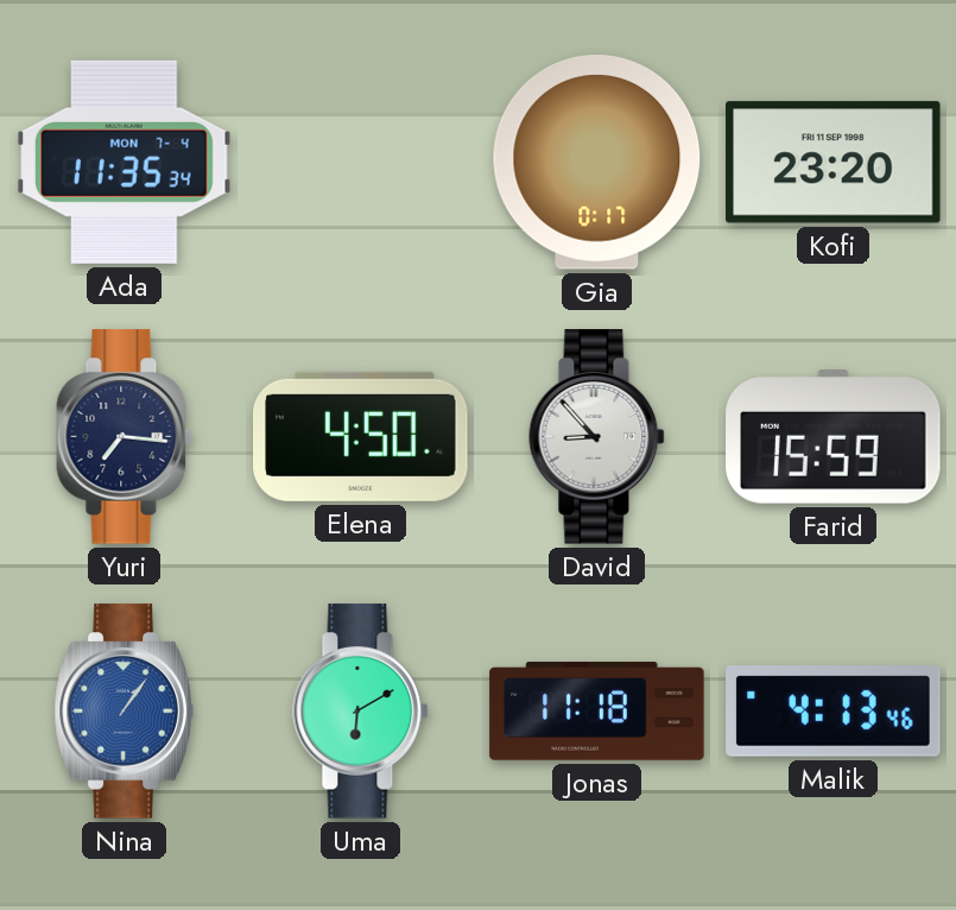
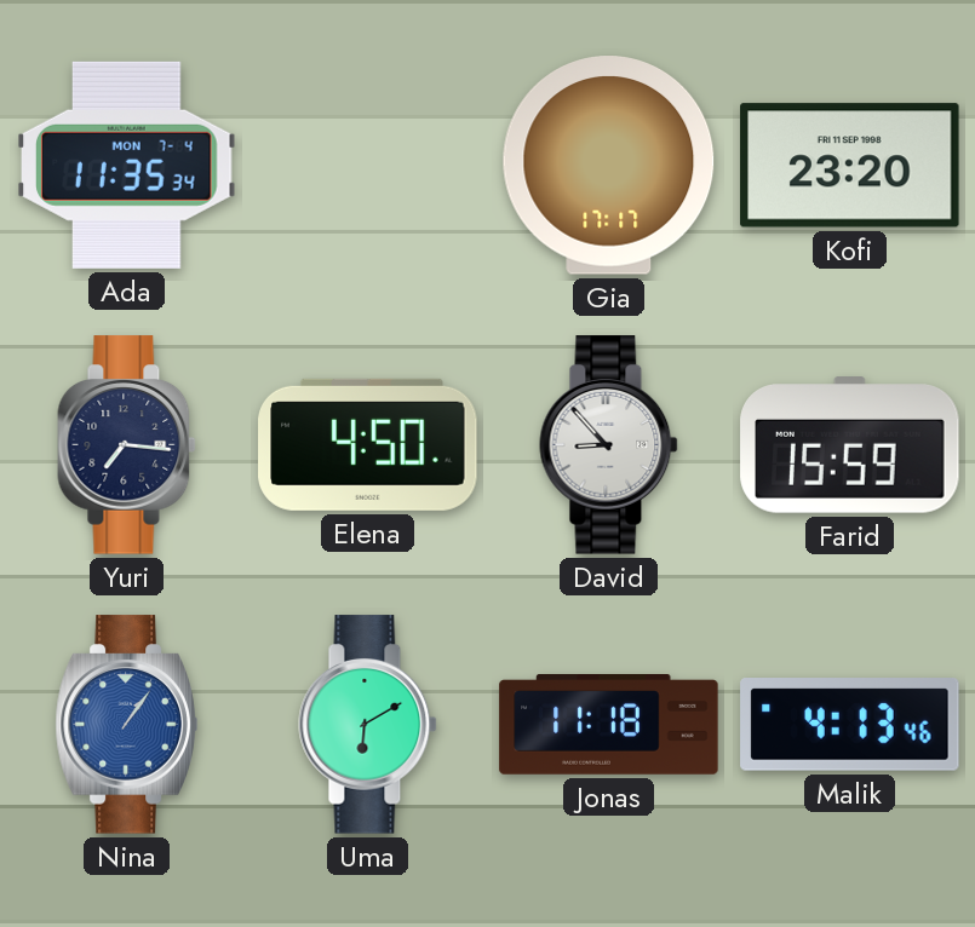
Gia: 0:17 -> 17:17
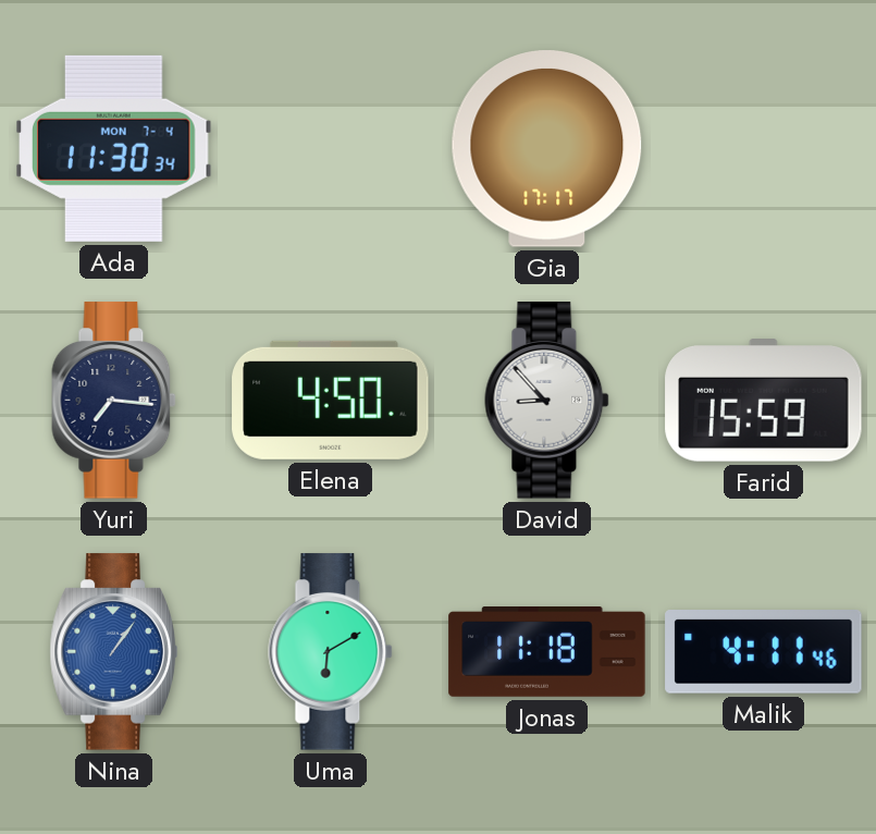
Ada: 11:35 -> 11:30
Kofi: 23:20 -> none
Malik: 4:13 -> 4:11
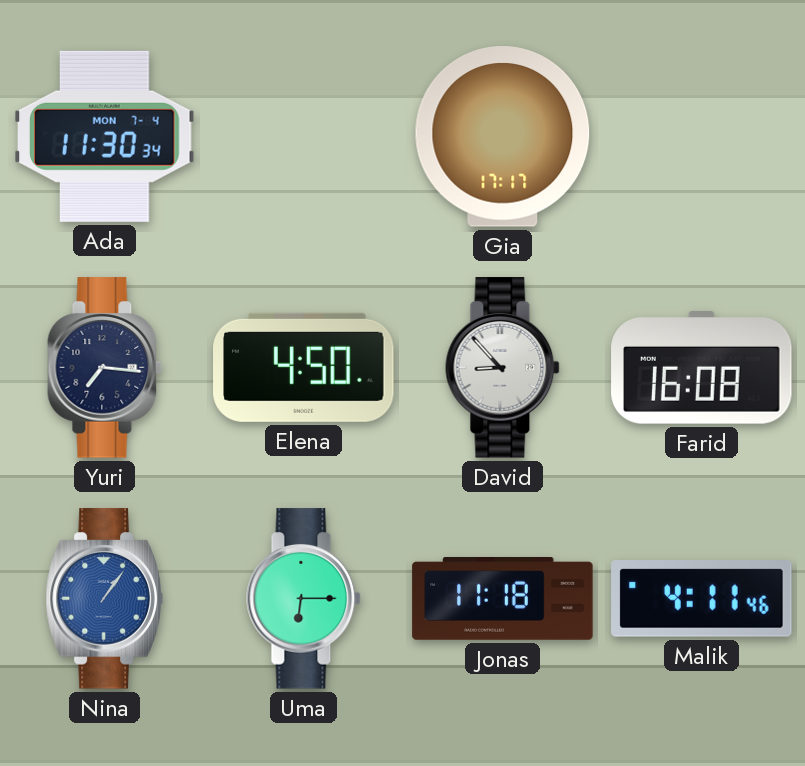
Farid: 15:59 -> 16:08
Uma: 6:10 -> 6:15
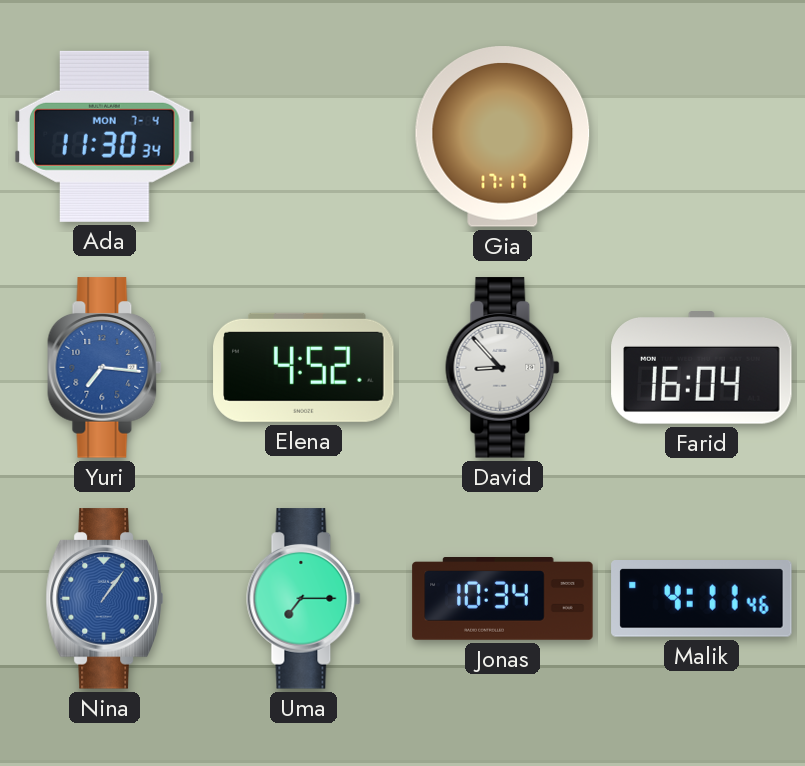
Yuri dial: navy -> blue
Elena: 4:50 -> 4:52
Farid: 16:08 -> 16:04
Uma: 6:15 -> 7:15
Jonas: 11:18 -> 10:34
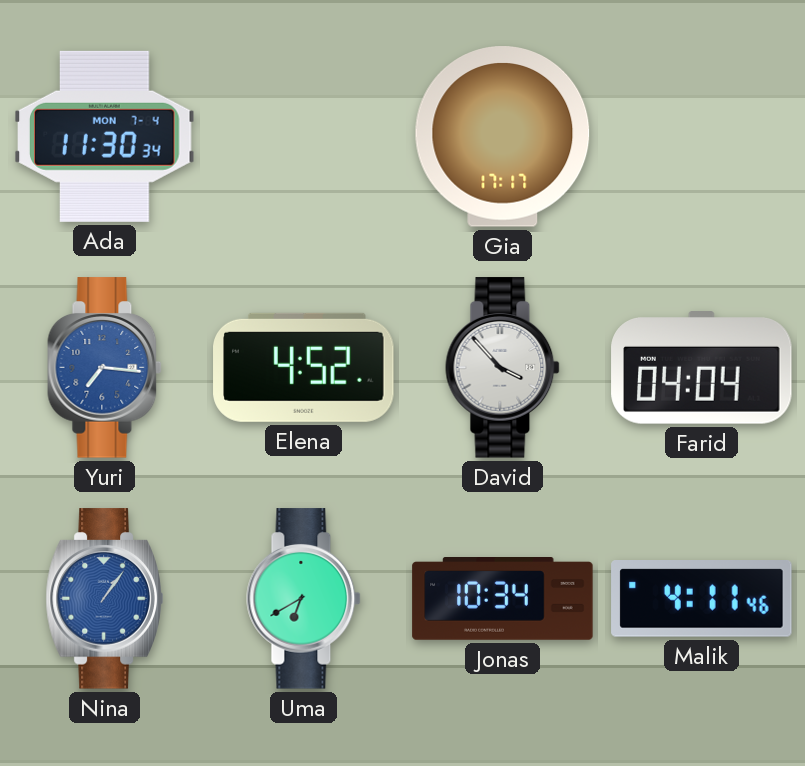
David: 8:53 -> 3:53
Farid: 16:04 -> 04:04
Uma: 7:15 -> 6:40
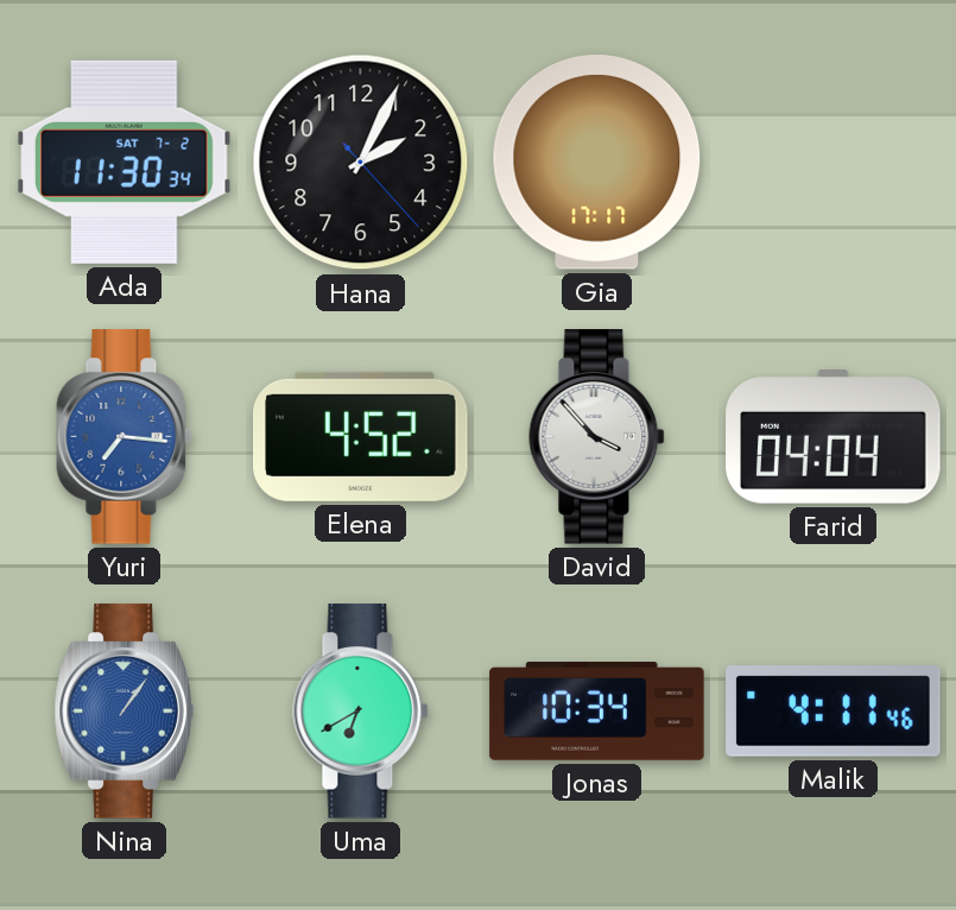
Ada date: MON 7-4 -> SAT 7-2
Hana: none -> 2:04
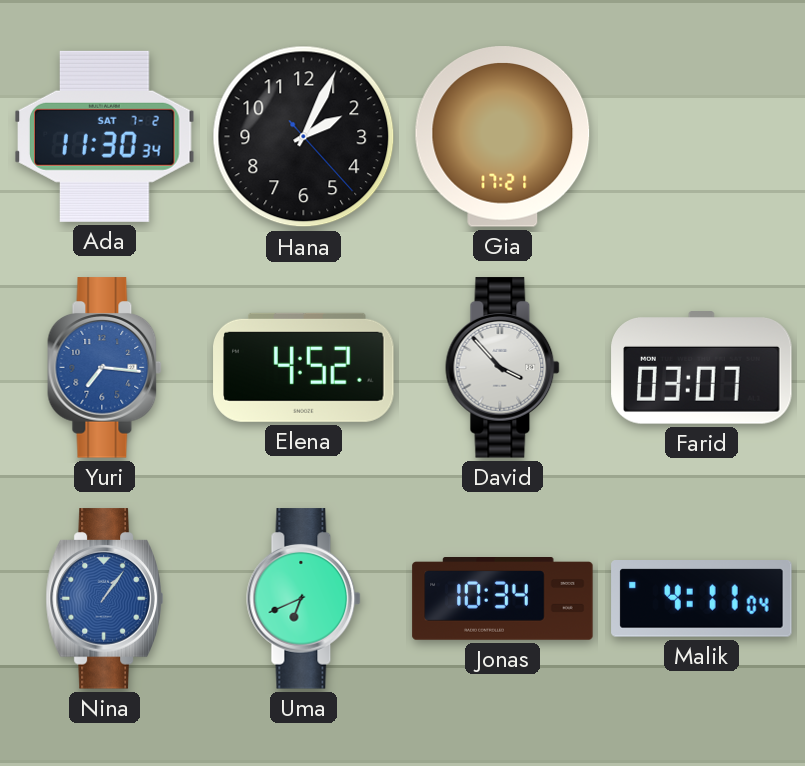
Gia: 17:17 -> 17:21
Farid: 04:04 -> 03:07
Uma: 6:40 -> 6:41
Malik: 4:11:46 -> 4:11:04
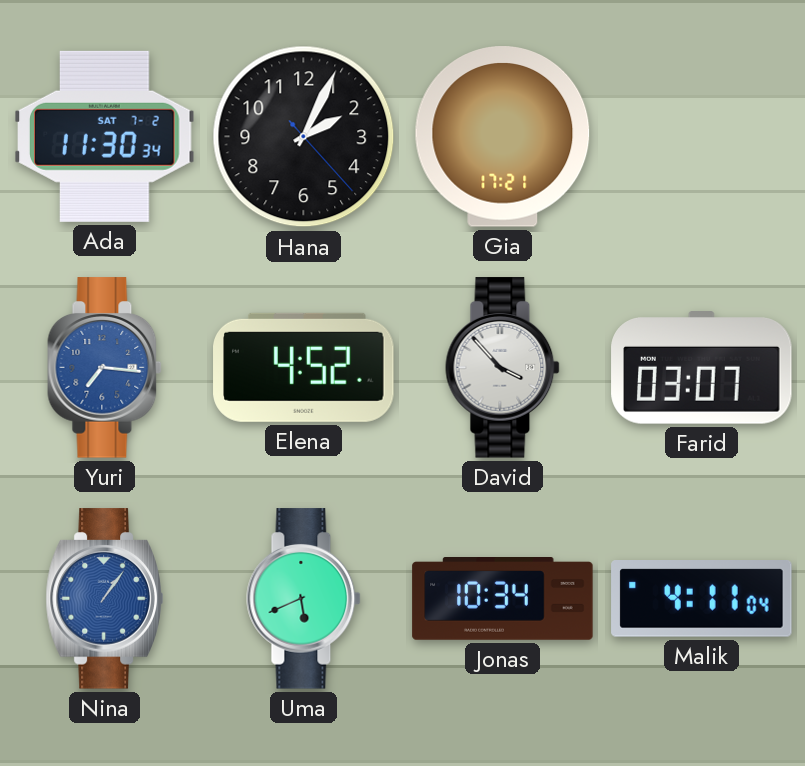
Uma: 6:41 -> 5:41
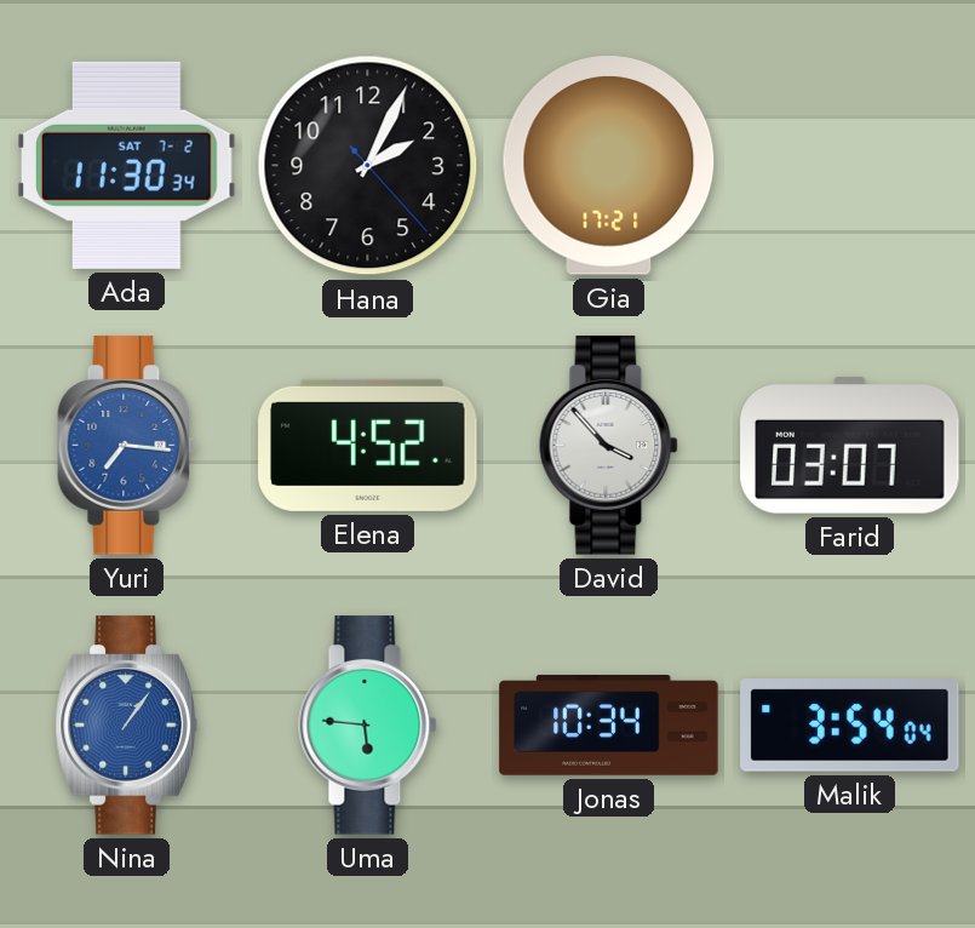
Uma: 5:41 -> 5:46
Malik: 4:11 -> 3:54
